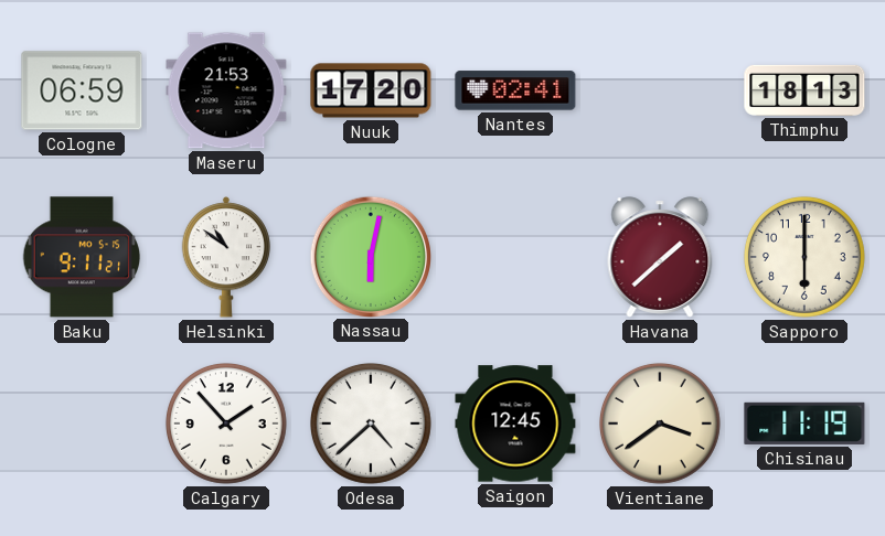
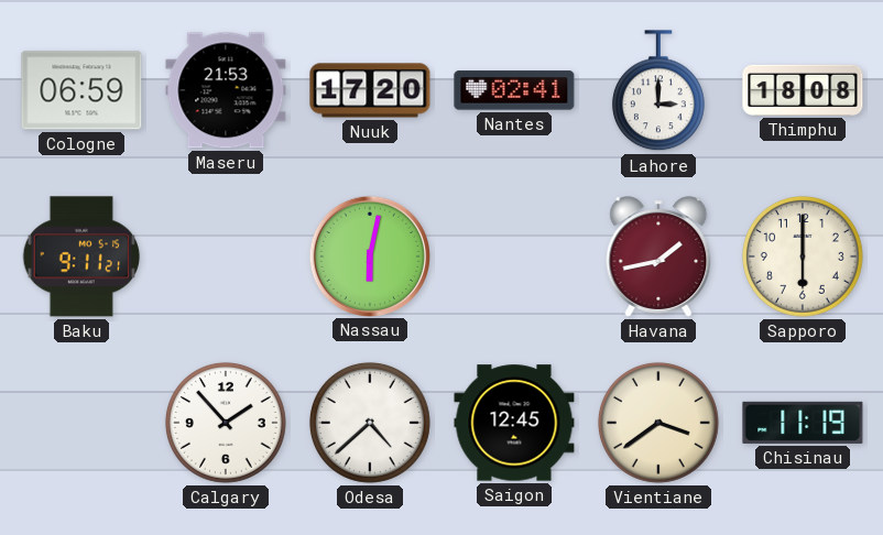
Lahore: none -> 3:00
Thimphu: 18:13 -> 18:08
Helsinki: 10:51 -> none
Havana: 1:38 -> 1:43
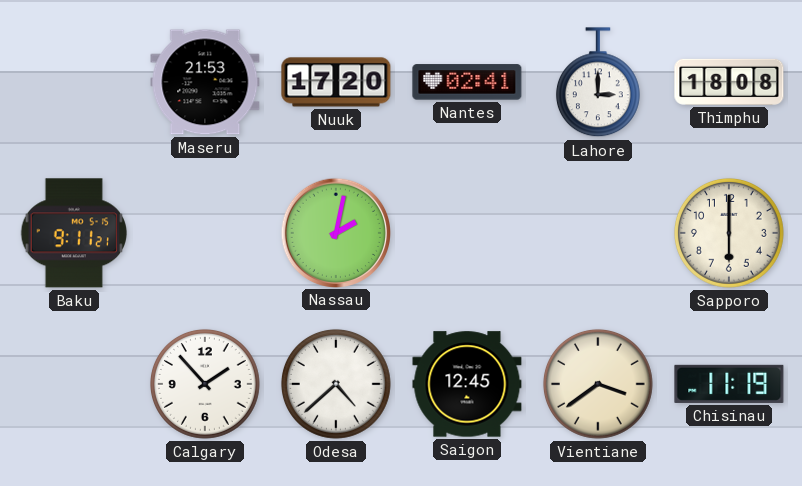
Cologne: 06:59 -> none
Nassau: 6:02 -> 2:02
Havana: 1:43 -> none
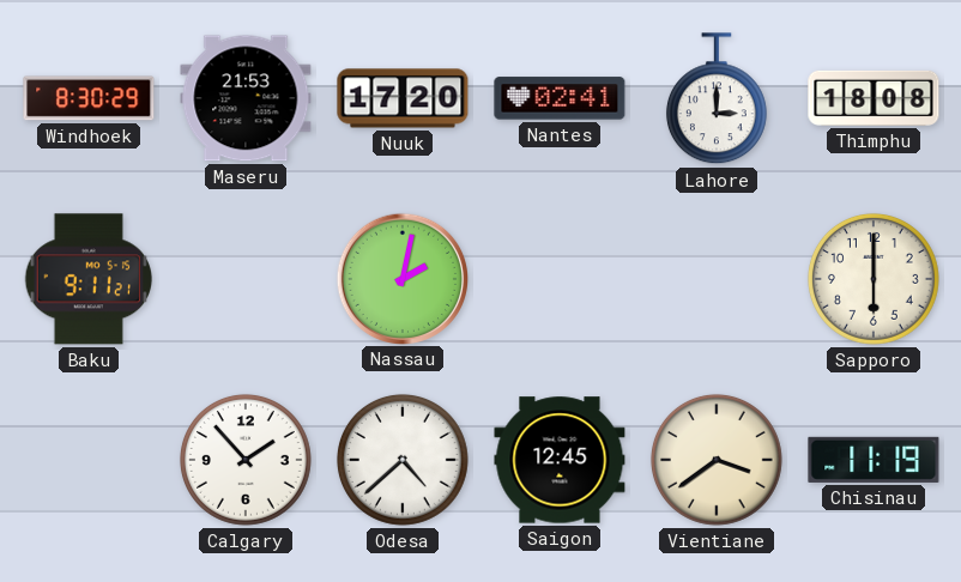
Windhoek: none -> 8:30
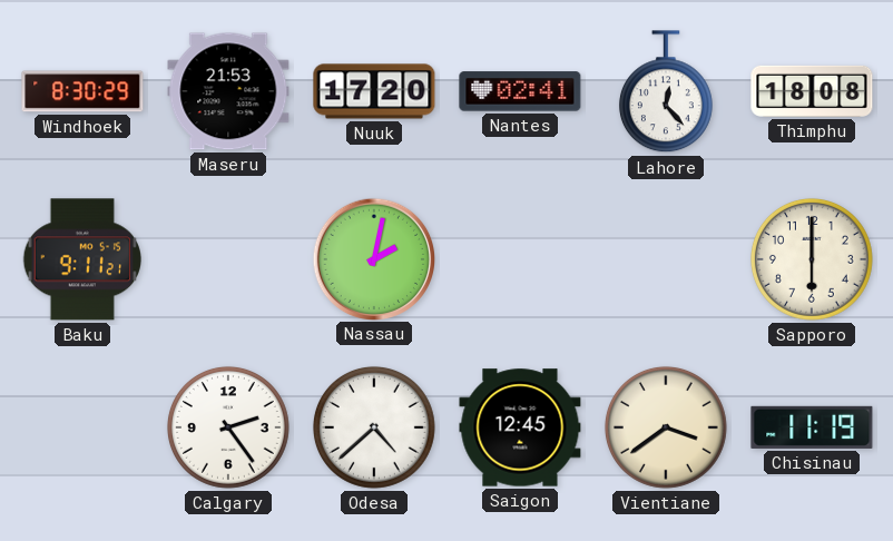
Lahore: 3:00 -> 12:23
Calgary: 1:53 -> 2:24
